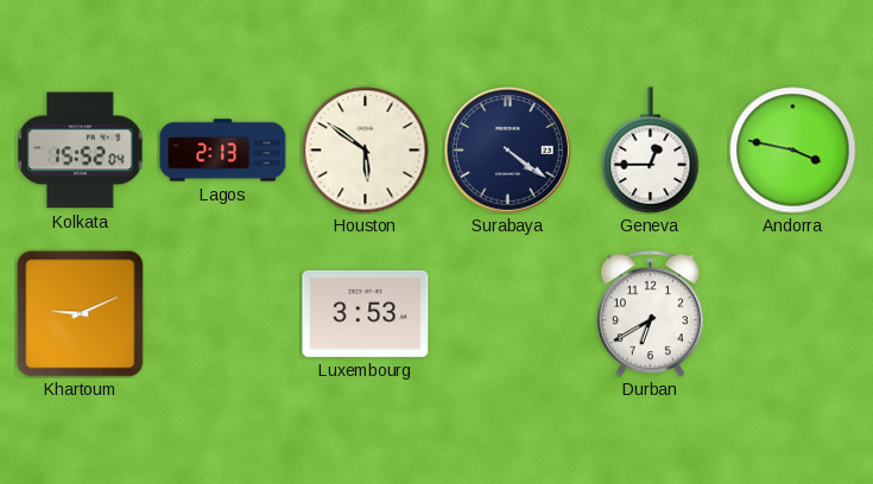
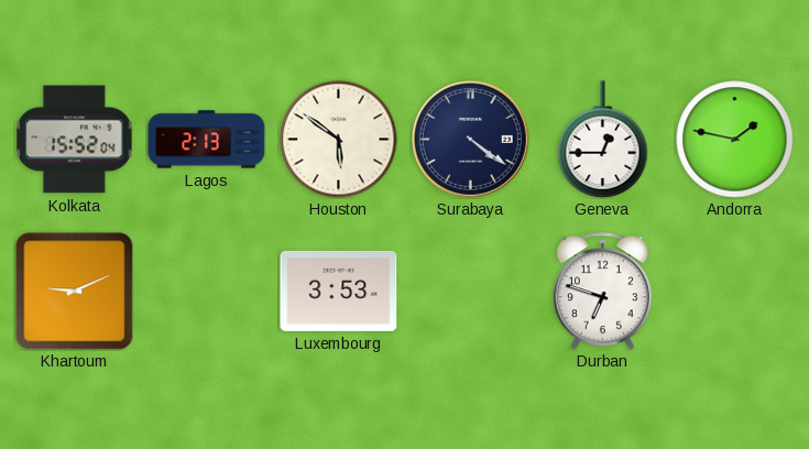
Andorra: 3:47 -> 1:47
Durban: 6:40 -> 6:48
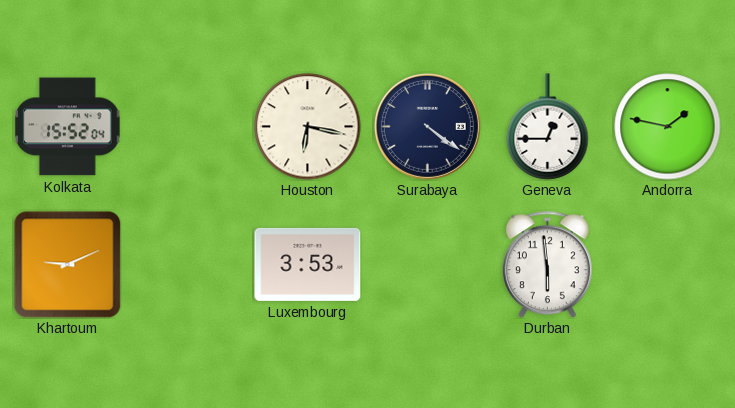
Lagos: 2:13 -> none
Houston: 5:51 -> 6:17
Durban: 6:48 -> 5:59
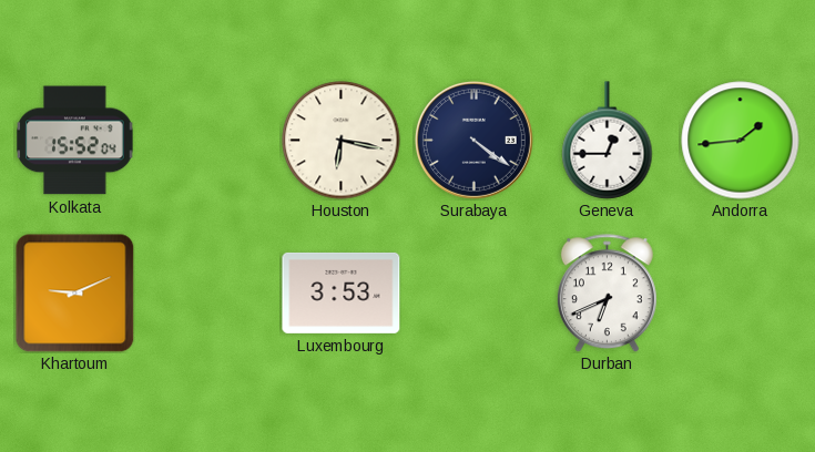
Andorra: 1:47 -> 1:44
Durban: 5:59 -> 6:41
